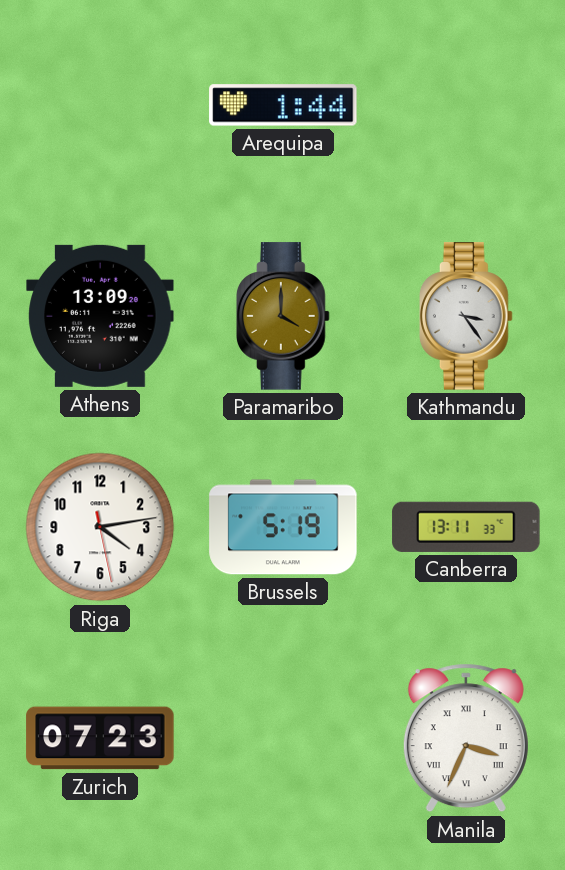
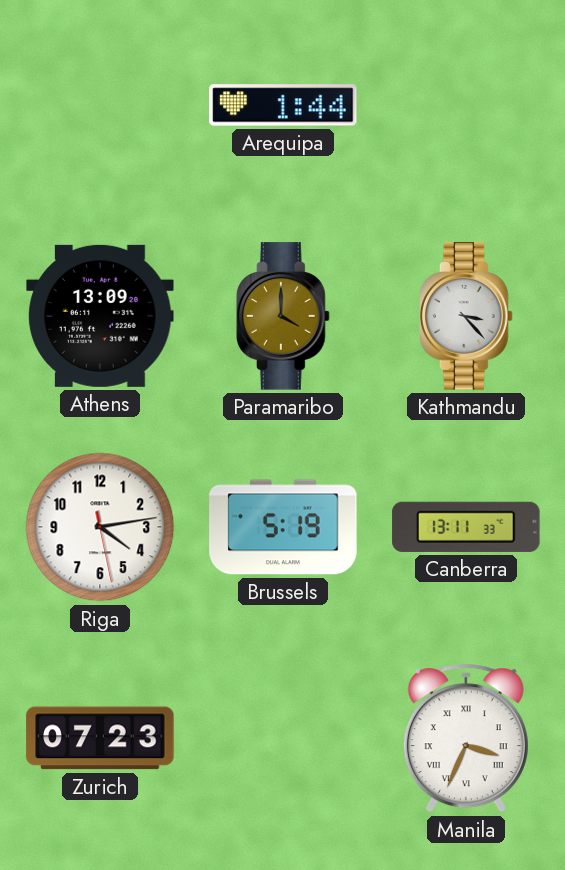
Kathmandu: 3:24 -> 3:23
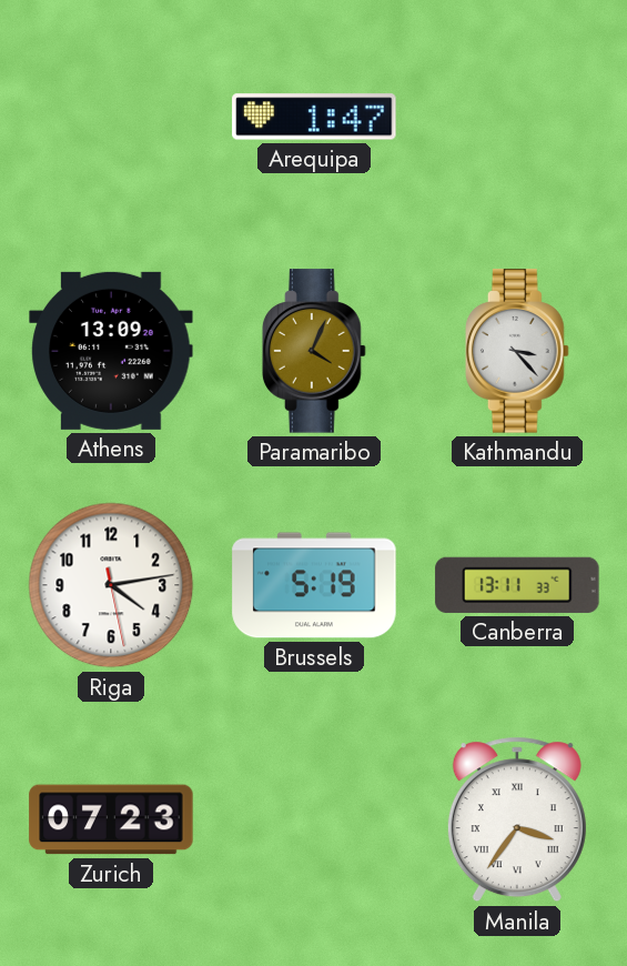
Arequipa: 1:44 -> 1:47
Paramaribo: 4:00 -> 4:04
Manila: 3:34 -> 3:36
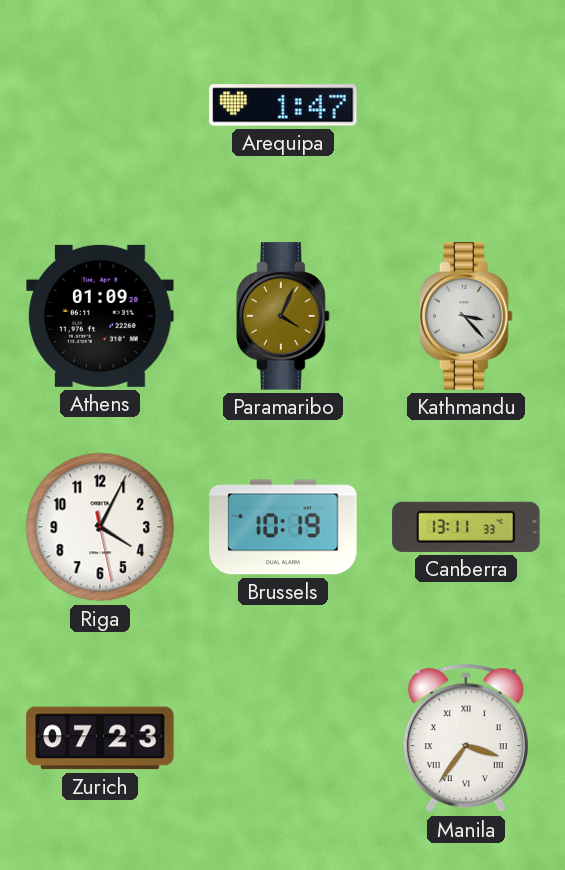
Athens: 13:09 -> 01:09
Riga: 4:13 -> 4:04
Brussels: 5:19 -> 10:19
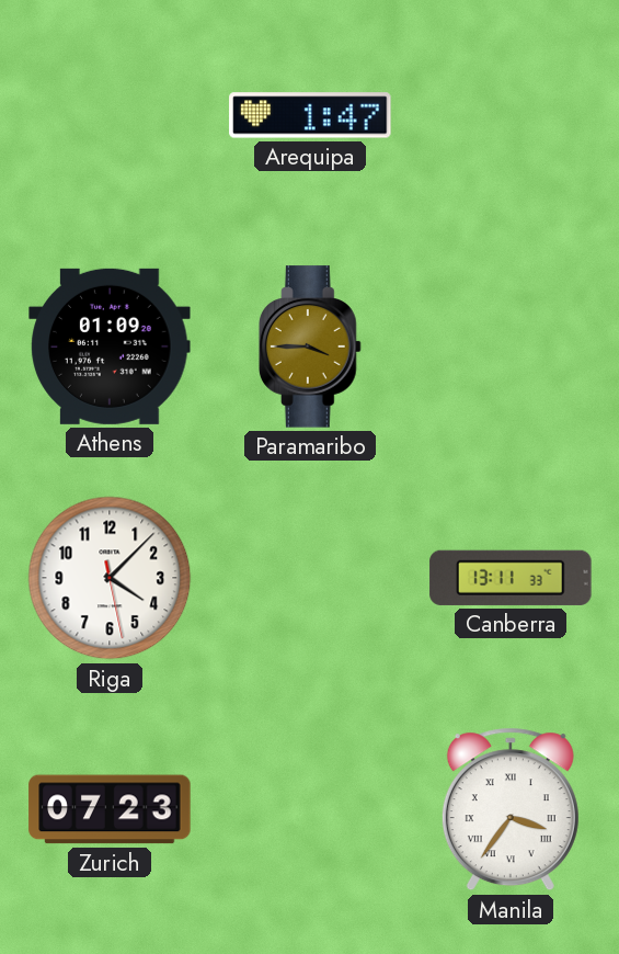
Paramaribo: 4:04 -> 3:45
Kathmandu: 3:23 -> none
Riga: 4:04 -> 4:07
Brussels: 10:19 -> none
